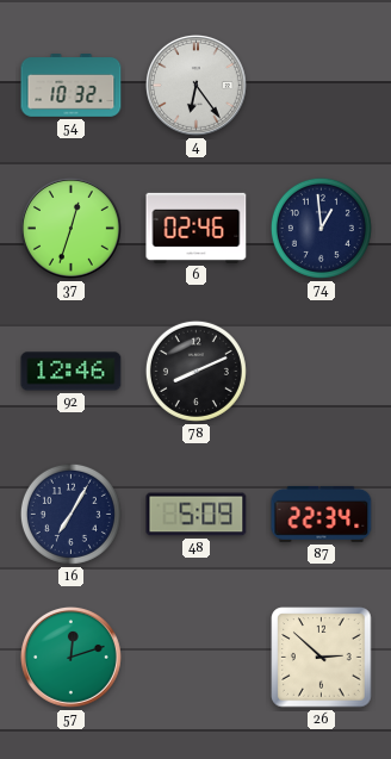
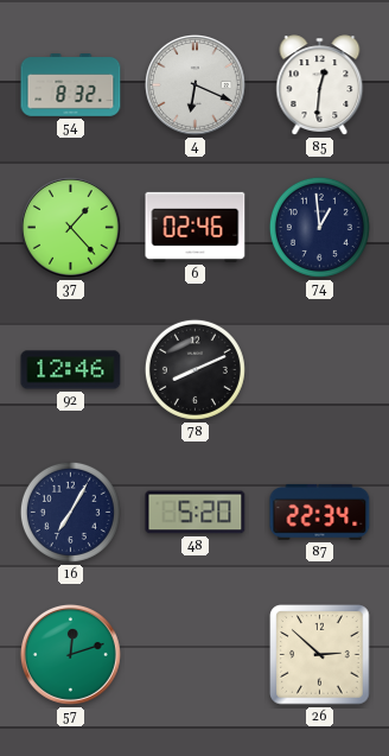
54: 10:32 -> 8:32
4: 6:24 -> 6:19
85: none -> 12:31
37: 12:33 -> 1:23
48: 5:09 -> 5:20
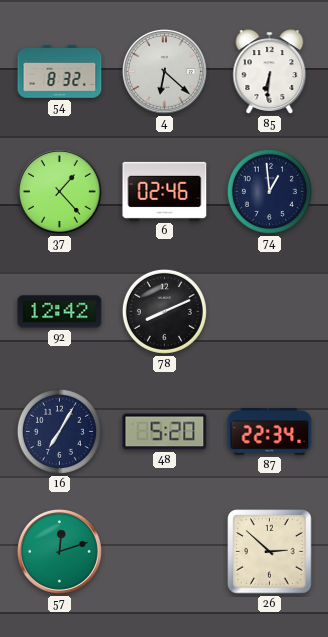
4: 6:19 -> 6:22
85: 12:31 -> 6:31
92: 12:46 -> 12:42
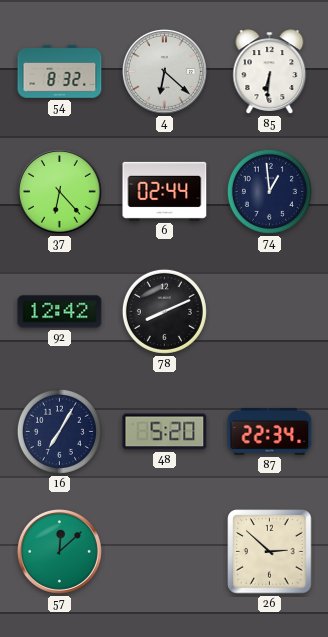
37: 1:23 -> 6:23
6: 02:46 -> 02:44
57: 12:12 -> 12:08
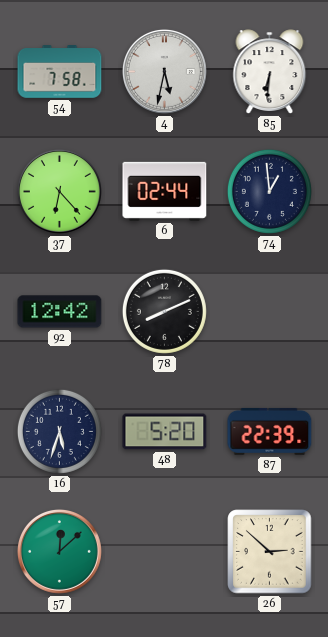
54: 8:32 -> 7:58
4: 6:22 -> 5:32
16: 7:05 -> 5:33
87: 22:34 -> 22:39
